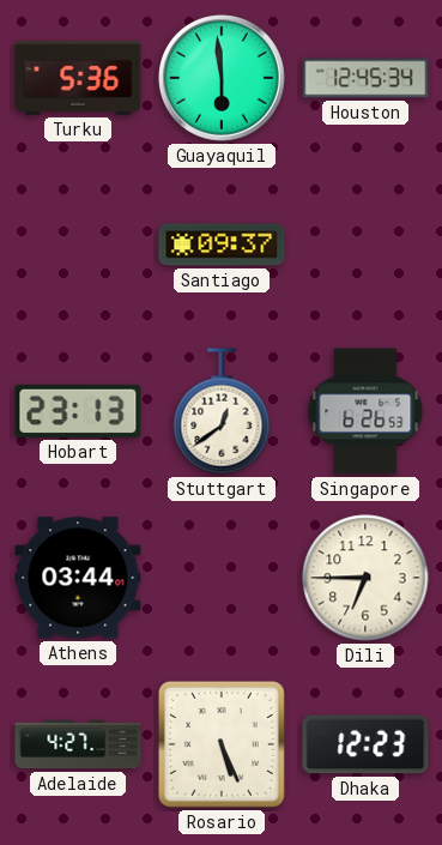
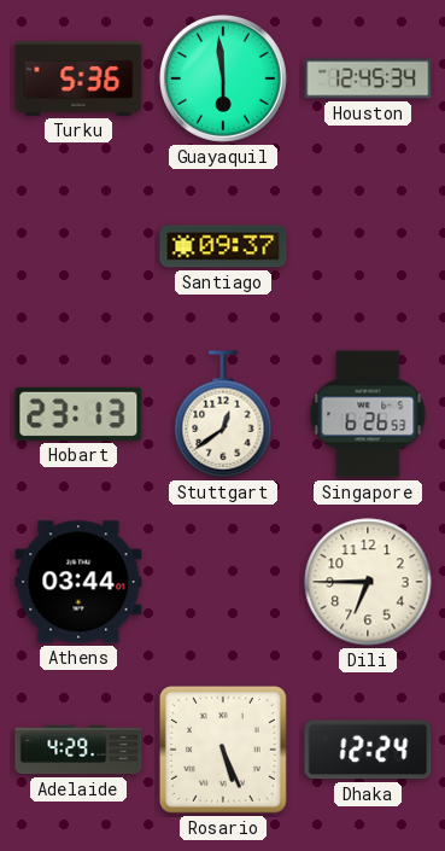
Adelaide: 4:27 -> 4:29
Dhaka: 12:23 -> 12:24
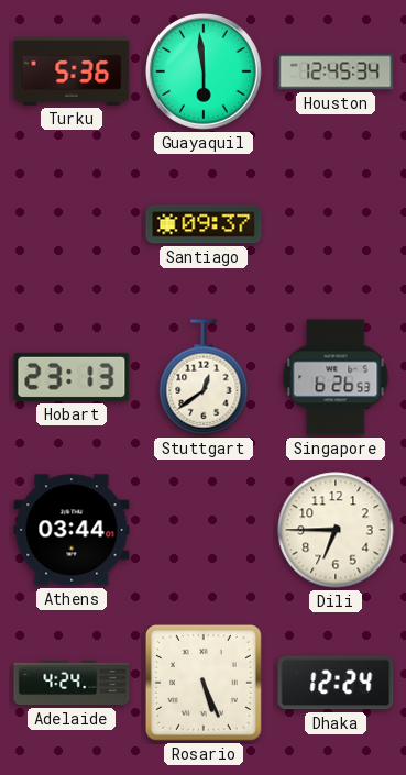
Adelaide: 4:29 -> 4:24
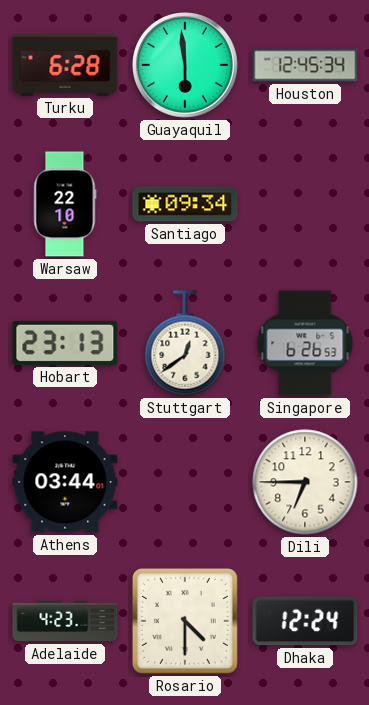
Turku: 5:36 -> 6:28
Warsaw: none -> 22:10
Santiago: 09:37 -> 09:34
Adelaide: 4:24 -> 4:23
Rosario: 5:26 -> 4:30
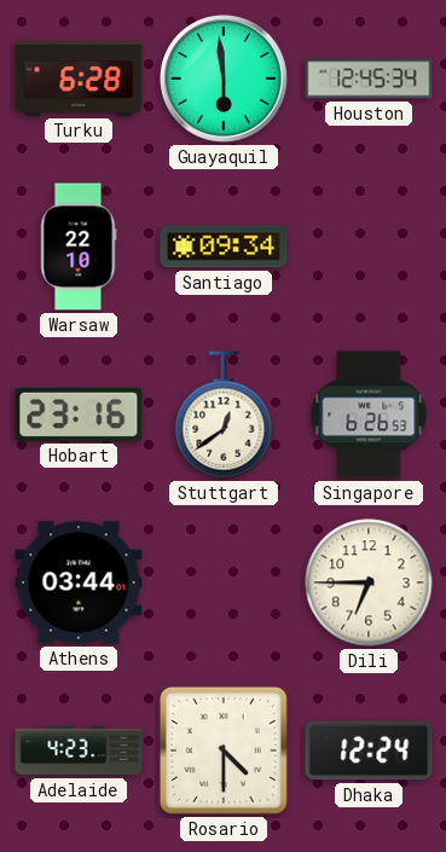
Hobart: 23:13 -> 23:16
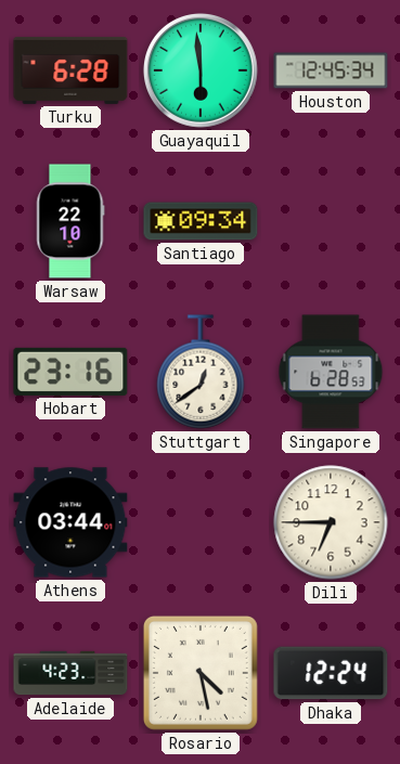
Singapore: 6:26 -> 6:28
Rosario: 4:30 -> 4:28
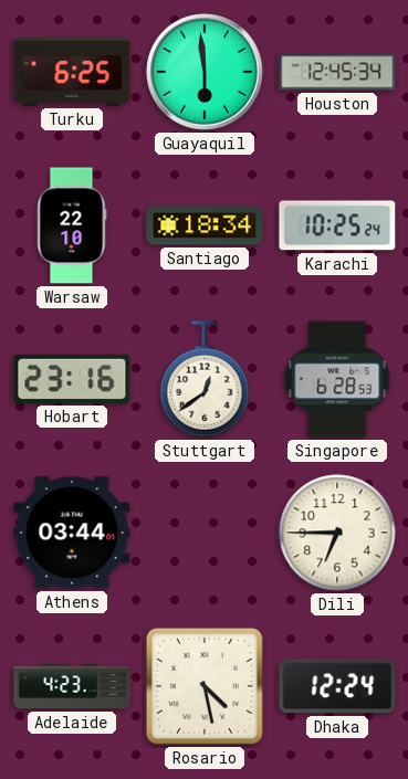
Turku: 6:28 -> 6:25
Santiago: 09:34 -> 18:34
Karachi: none -> 10:25
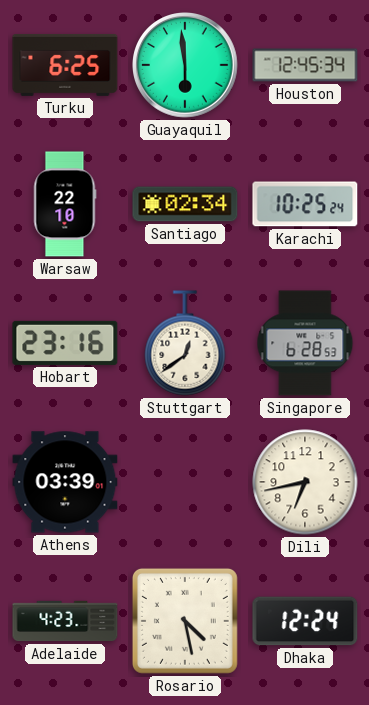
Santiago: 18:34 -> 02:34
Athens: 03:44 -> 03:39
Dili: 6:45 -> 6:43
